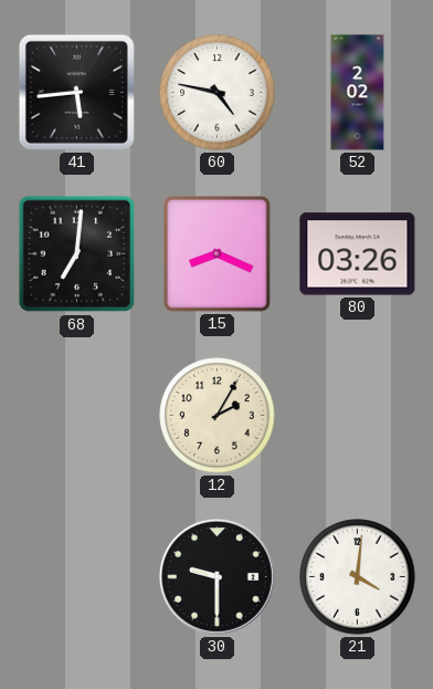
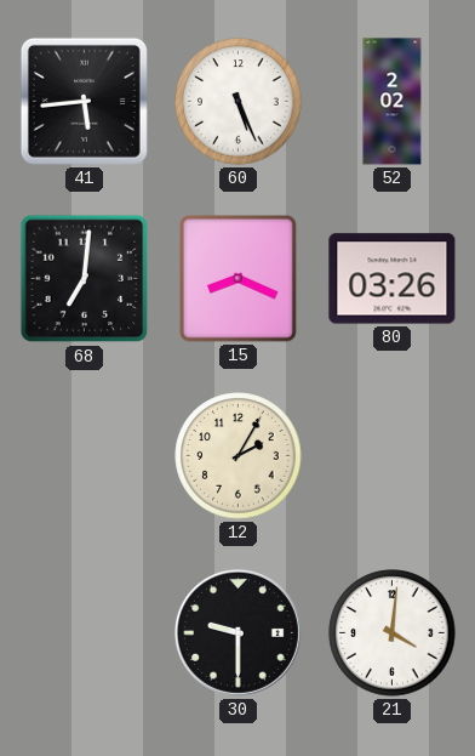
60: 4:47 -> 5:26
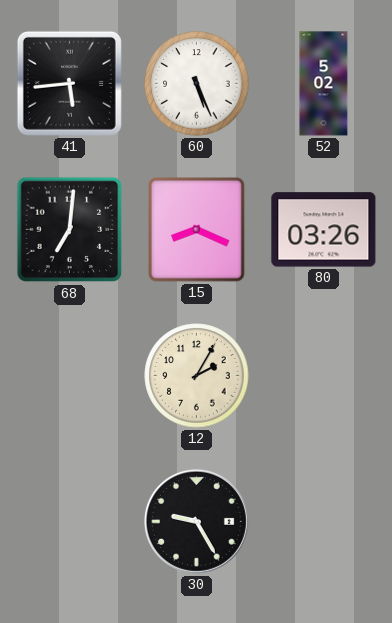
52: 2:02 -> 5:02
30: 9:30 -> 9:25
21: 4:01 -> none
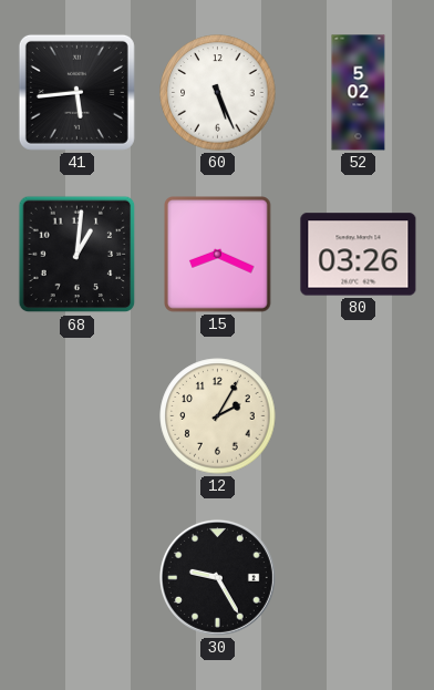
68: 7:01 -> 1:01
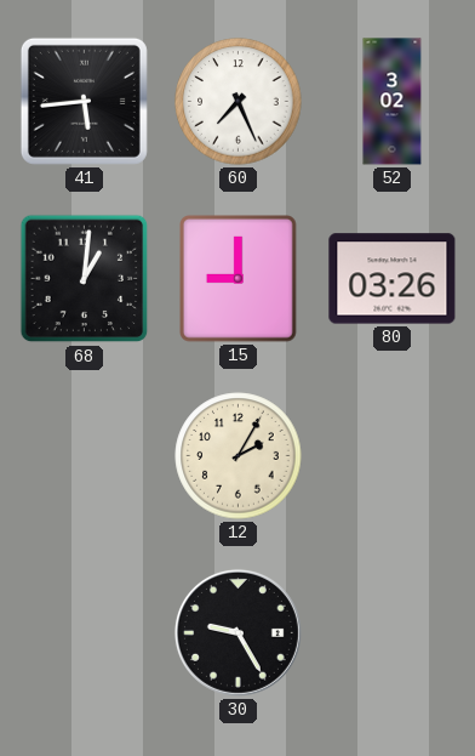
60: 5:26 -> 7:26
52: 5:02 -> 3:02
15: 8:19 -> 9:00
